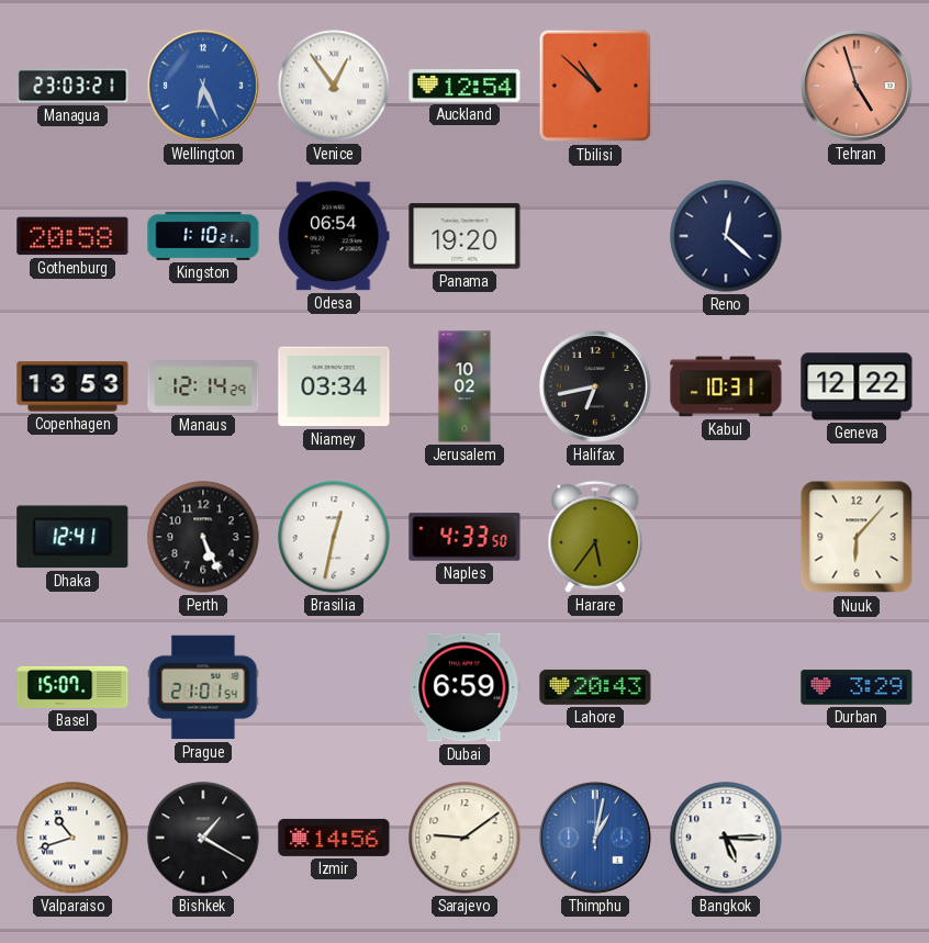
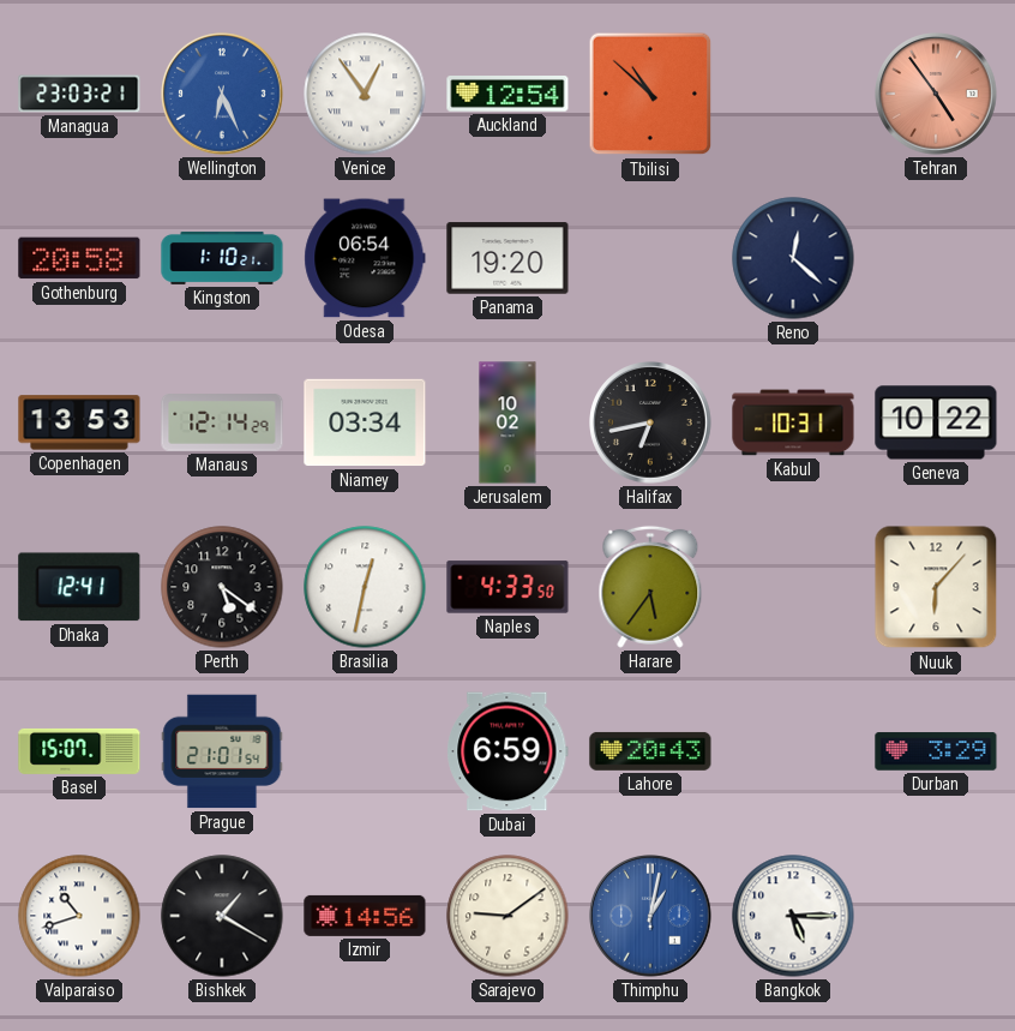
Tehran: 4:57 -> 4:54
Geneva: 12:22 -> 10:22
Perth: 5:26 -> 5:21
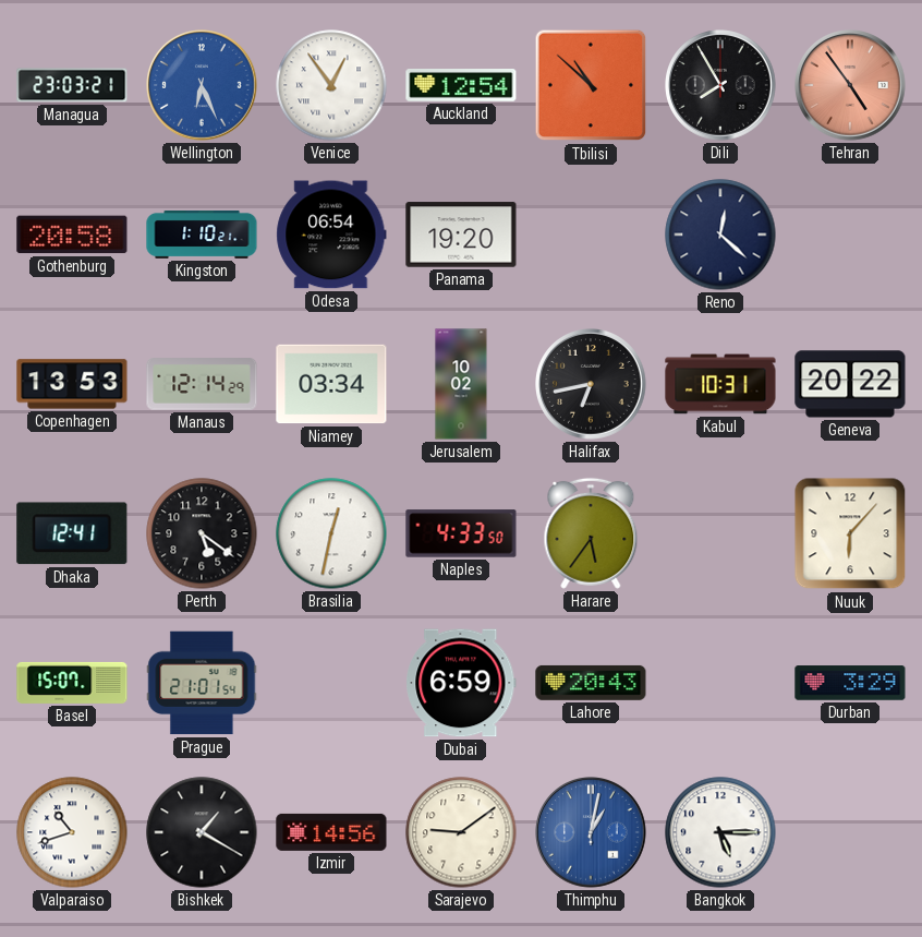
Dili: none -> 7:55
Geneva: 10:22 -> 20:22
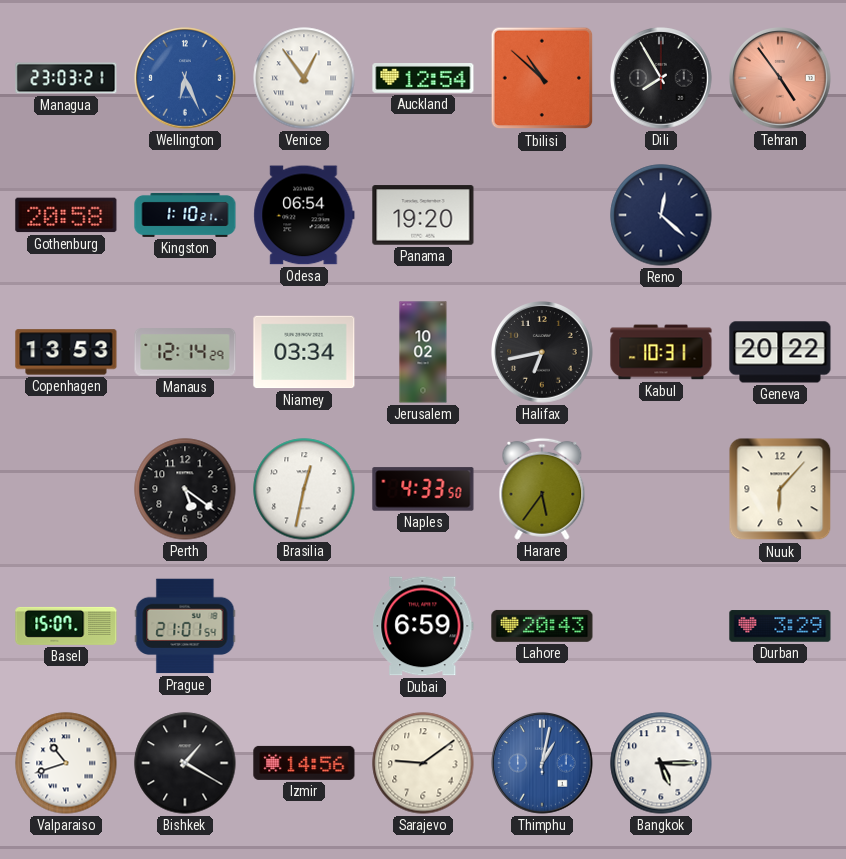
Dhaka: 12:41 -> none
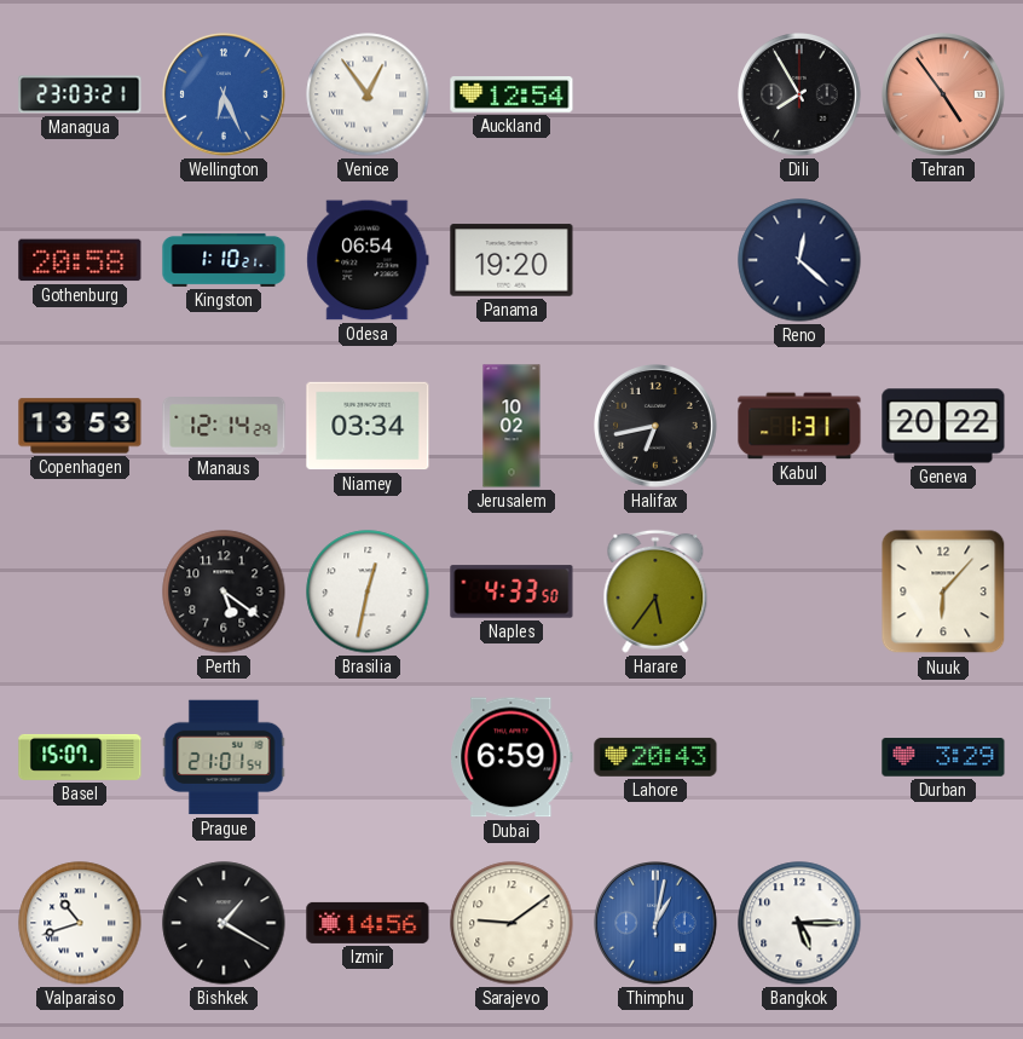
Tbilisi: 10:52 -> none
Kabul: 10:31 -> 1:31
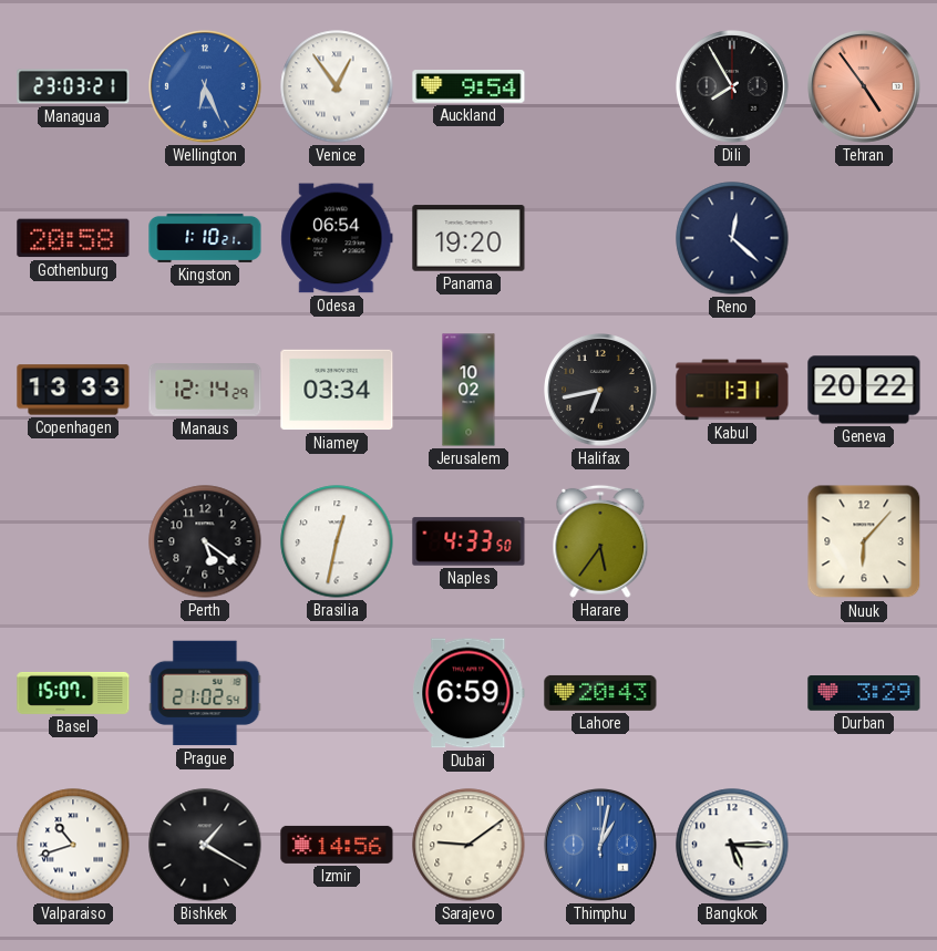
Auckland: 12:54 -> 9:54
Copenhagen: 13:53 -> 13:33
Prague: 21:01 -> 21:02
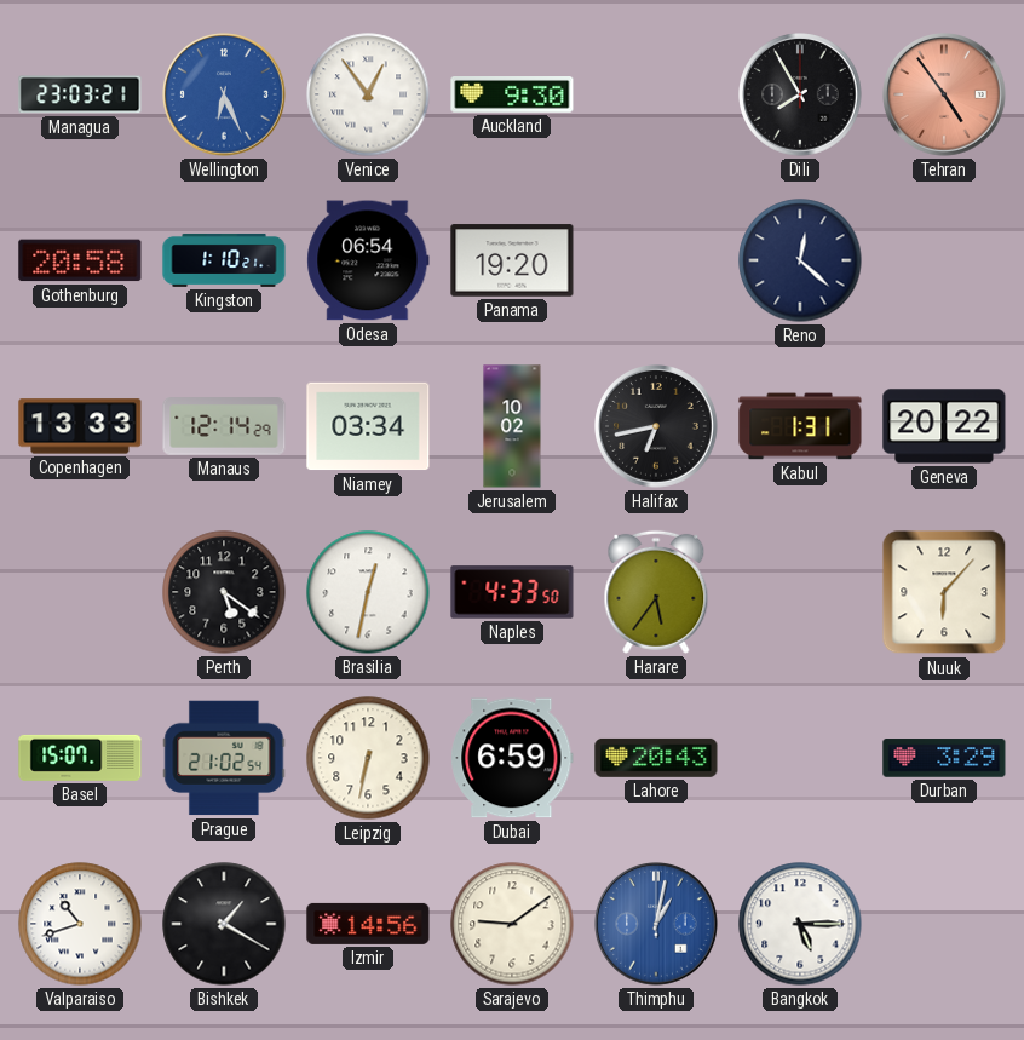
Auckland: 9:54 -> 9:30
Leipzig: none -> 6:32
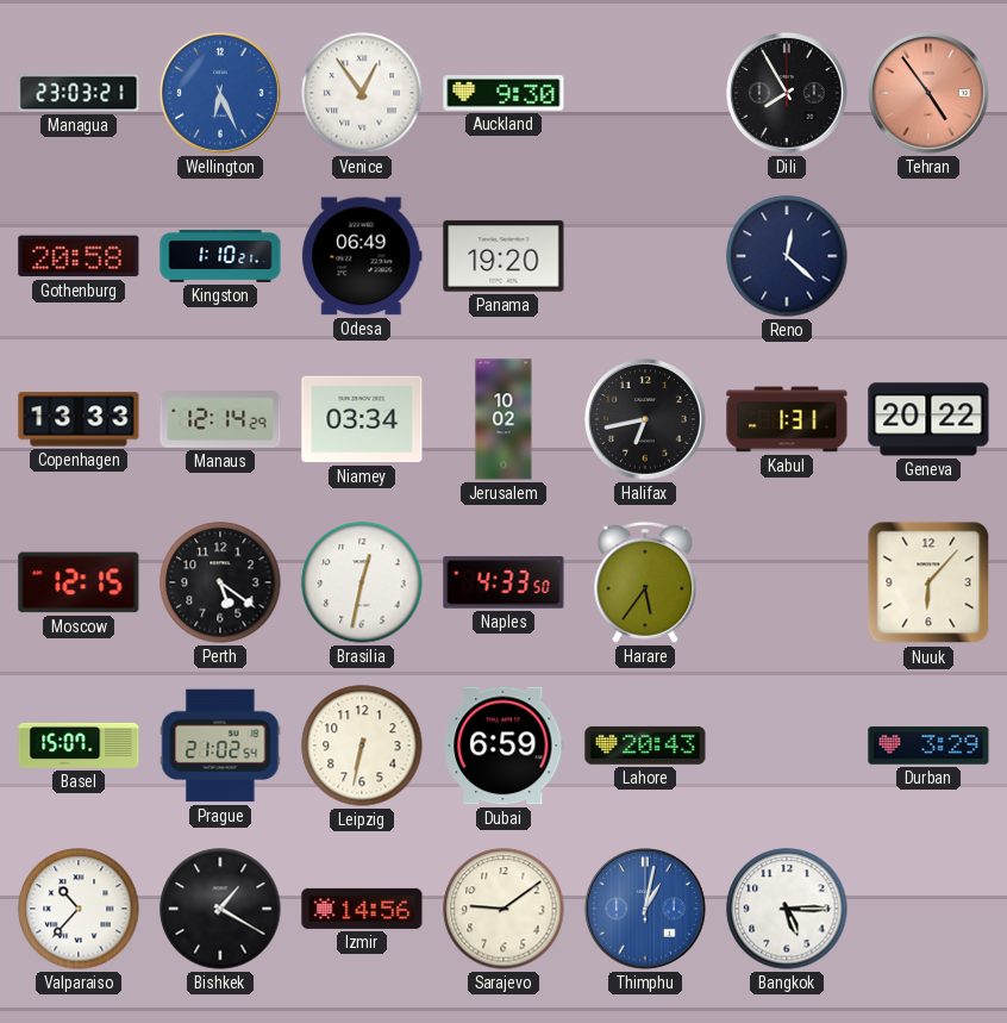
Odesa: 06:54 -> 06:49
Moscow: none -> 12:15
Valparaiso: 10:42 -> 10:37
